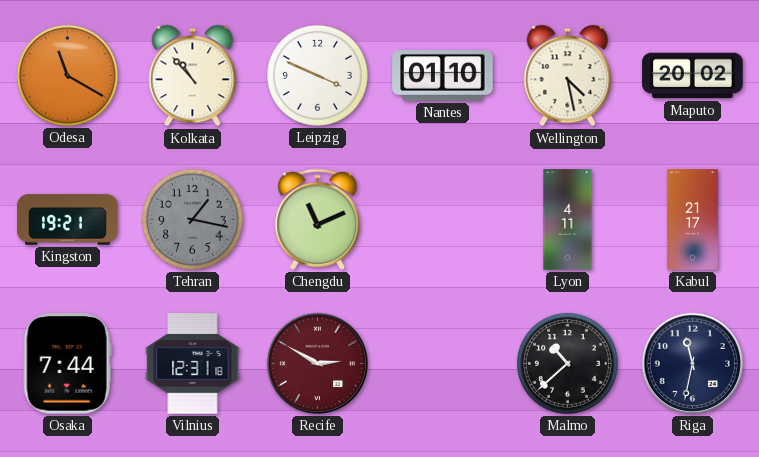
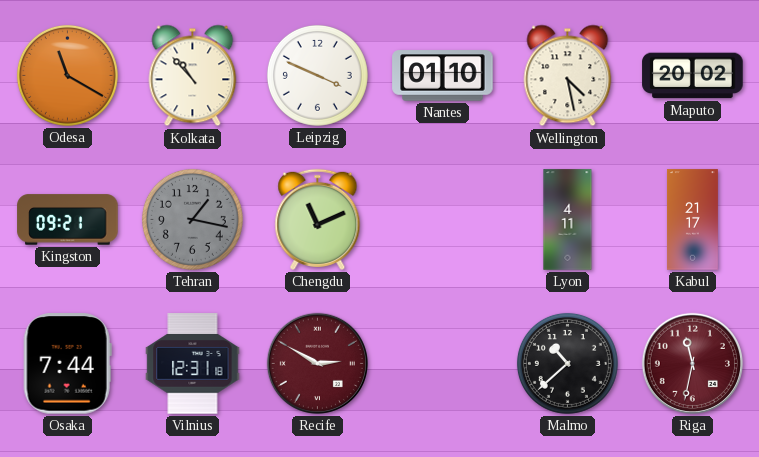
Kingston: 19:21 -> 09:21
Riga dial: navy -> burgundy
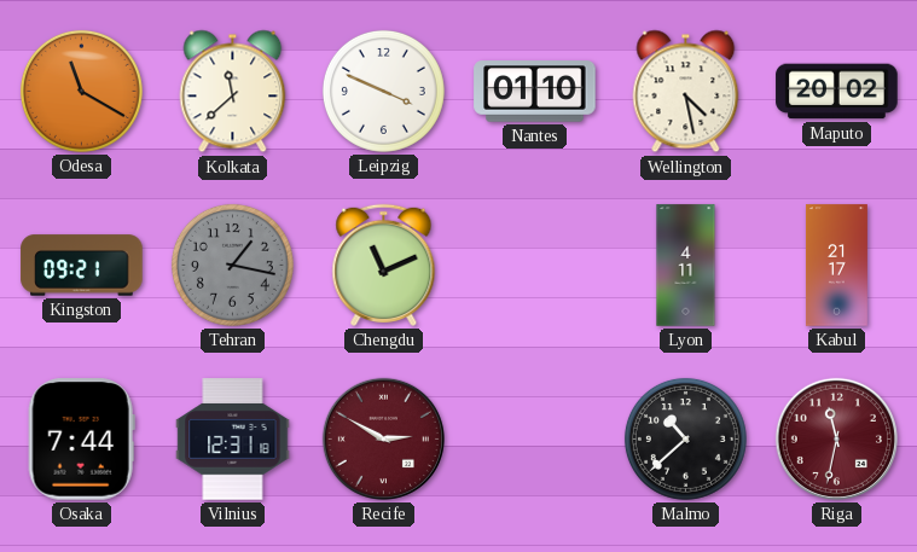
Kolkata: 10:53 -> 11:38
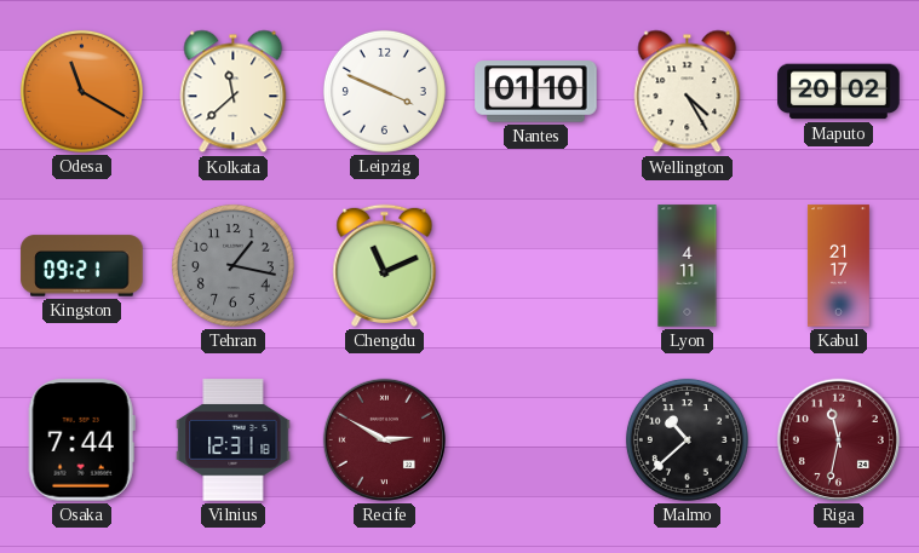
Wellington: 4:28 -> 4:25
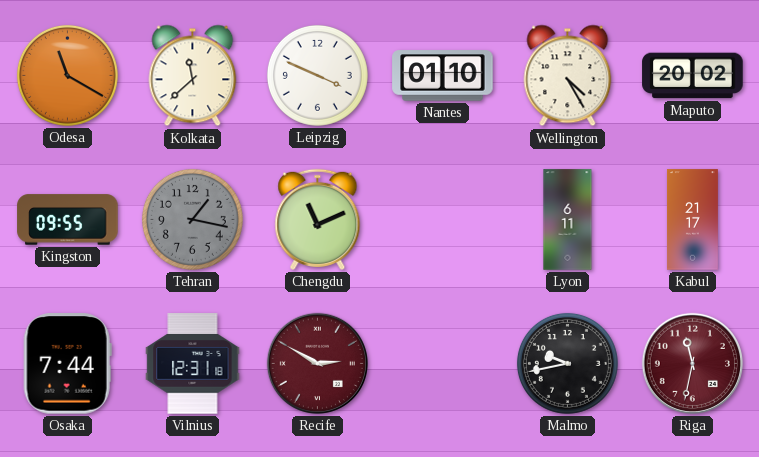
Kingston: 09:21 -> 09:55
Lyon: 4:11 -> 6:11
Malmo: 10:38 -> 9:43
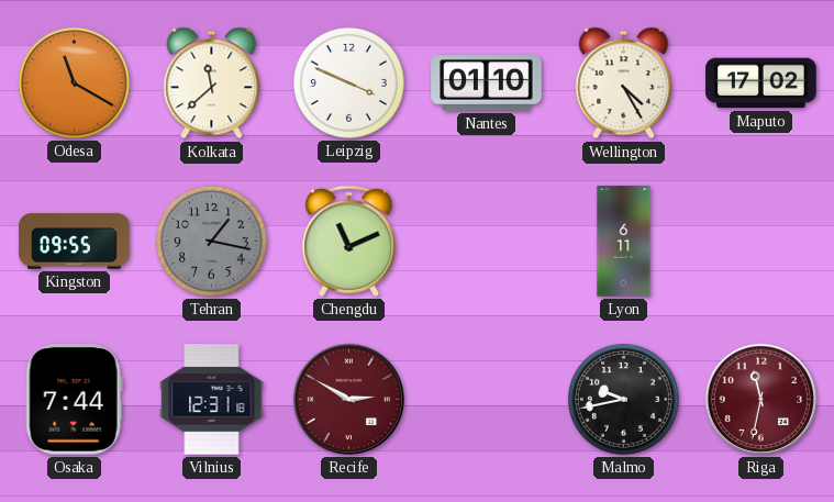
Maputo: 20:02 -> 17:02
Kabul: 21:17 -> none
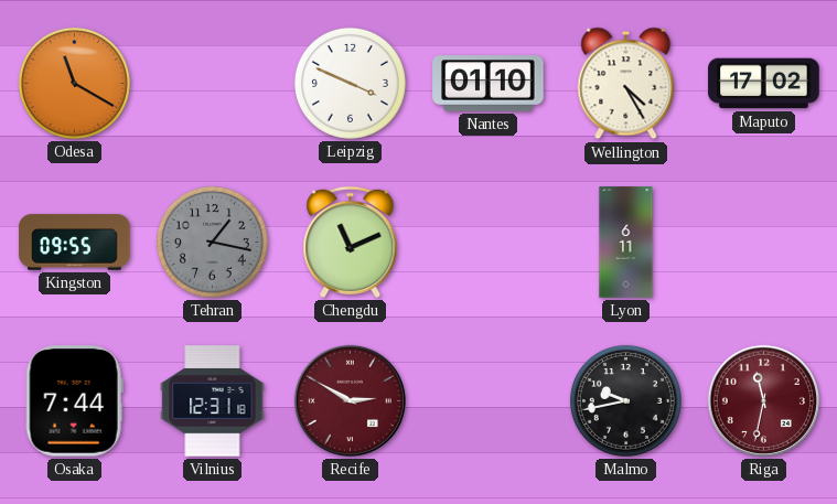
Kolkata: 11:38 -> none
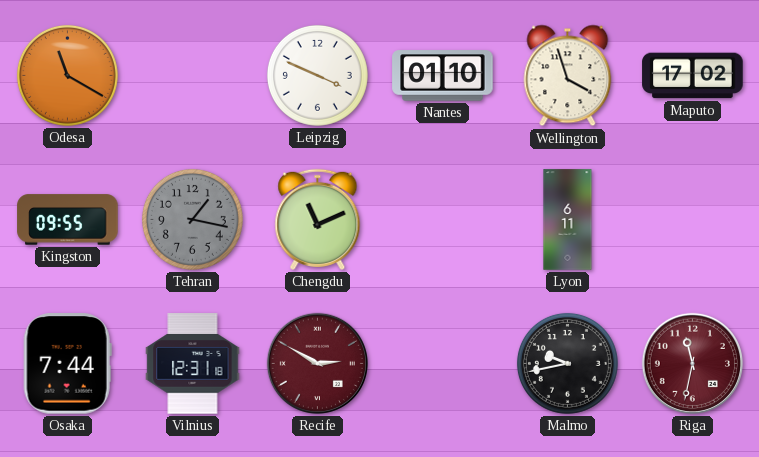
Wellington: 4:25 -> 3:57
